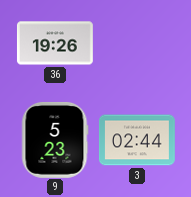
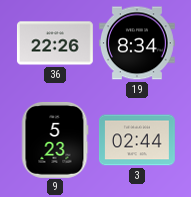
36: 19:26 -> 22:26
19: none -> 8:34
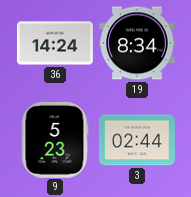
36: 22:26 -> 14:24
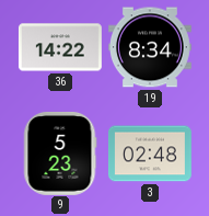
36: 14:24 -> 14:22
3: 02:44 -> 02:48
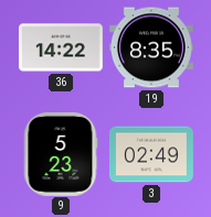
19: 8:34 -> 8:35
3: 02:48 -> 02:49
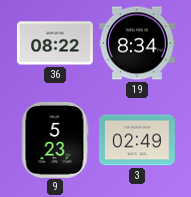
36: 14:22 -> 08:22
19: 8:35 -> 8:34
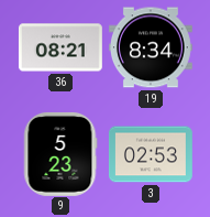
36: 08:22 -> 08:21
3: 02:49 -> 02:53
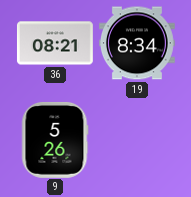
9: 5:23 -> 5:26
3: 02:53 -> none
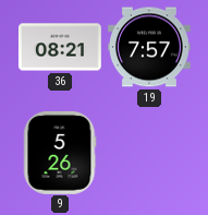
19: 8:34 -> 7:57
